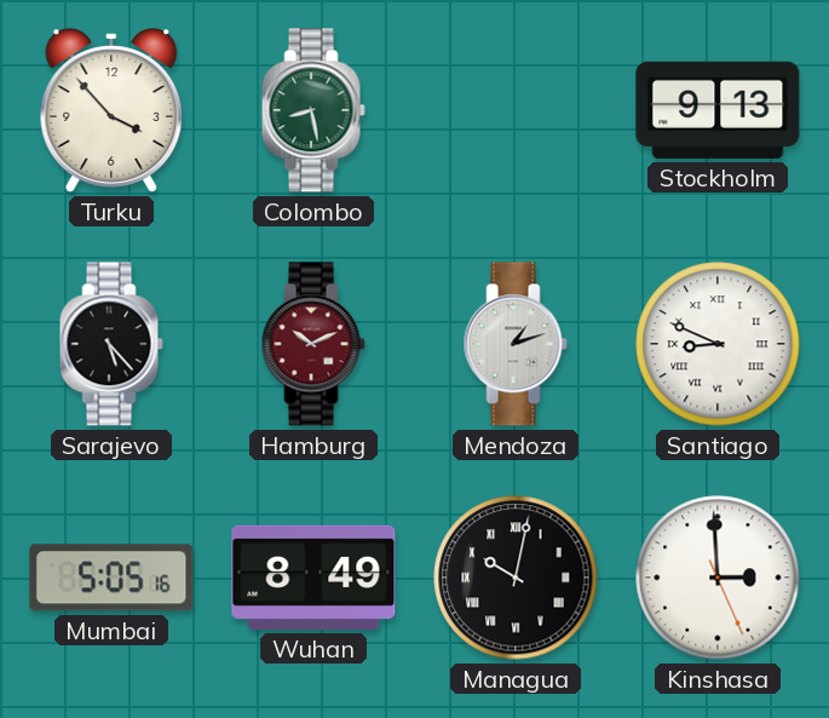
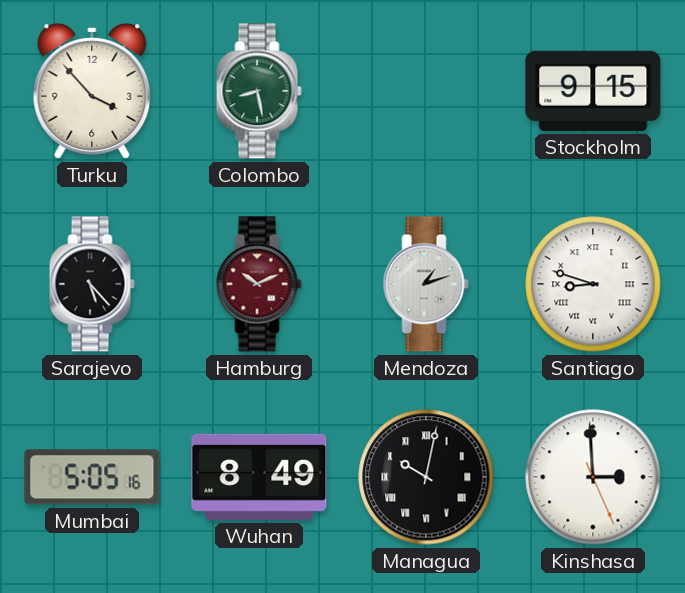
Stockholm: 9:13 -> 9:15
Santiago: 8:49 -> 8:48
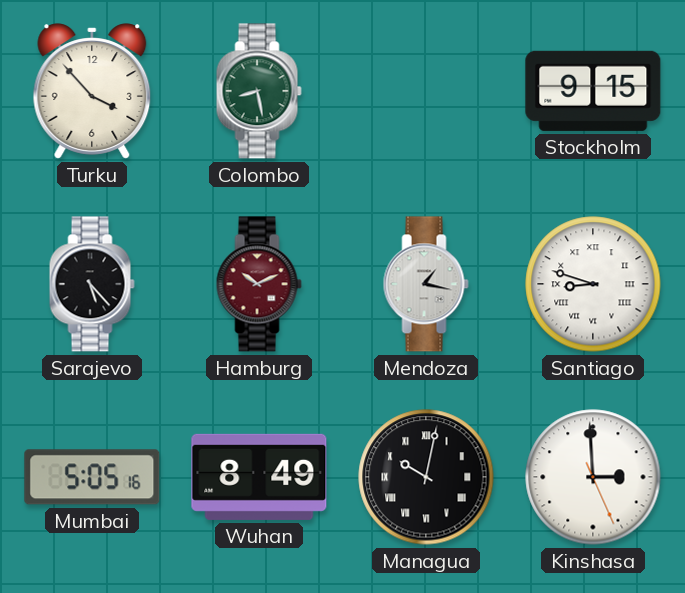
Mendoza: 1:12 -> 1:17
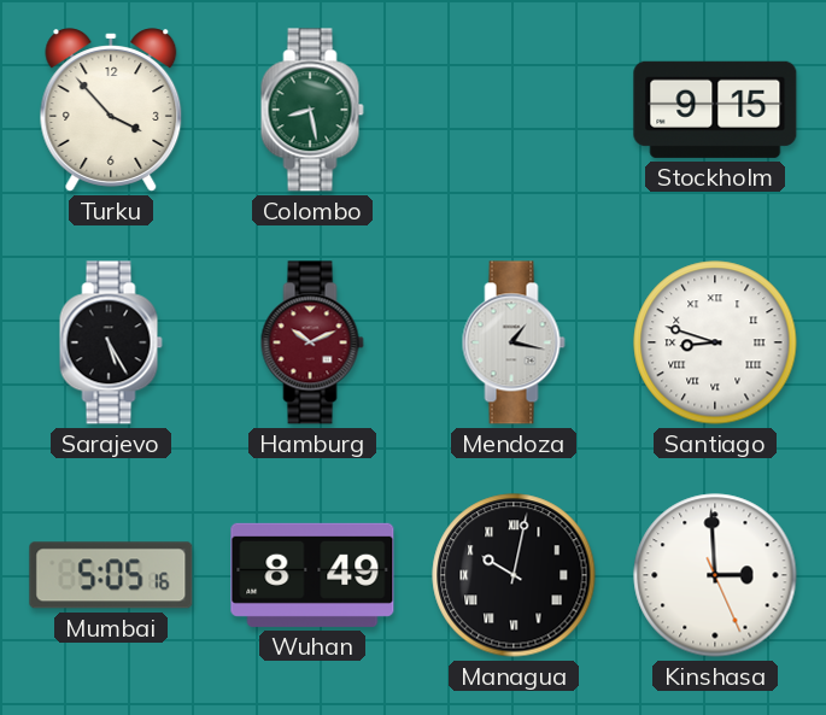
Sarajevo: 5:23 -> 5:25
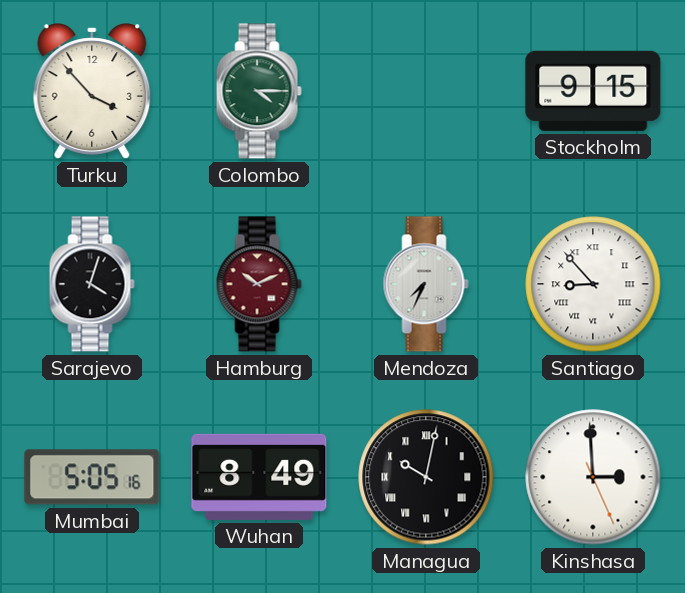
Colombo: 8:28 -> 4:15
Sarajevo: 5:25 -> 4:03
Mendoza: 1:17 -> 7:34
Santiago: 8:48 -> 8:53
